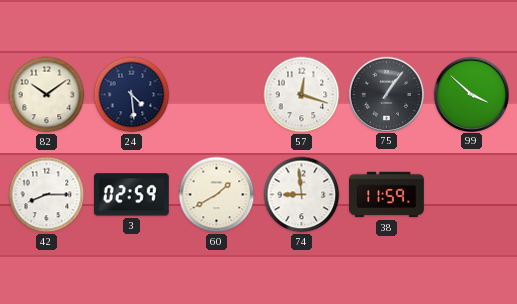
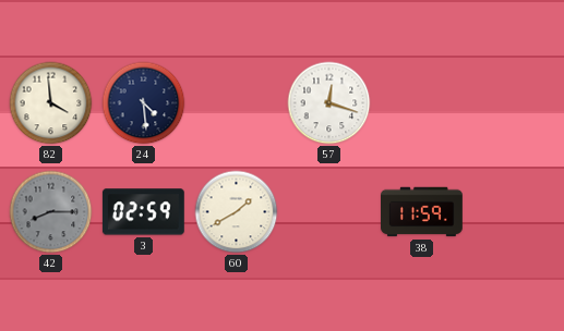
82: 10:09 -> 3:59
75: 1:06 -> none
99: 3:52 -> none
42 dial: white -> grey
74: 8:59 -> none
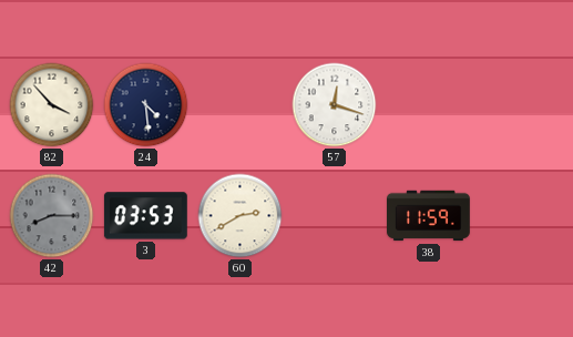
82: 3:59 -> 3:53
3: 02:59 -> 03:53
60: 1:40 -> 2:40
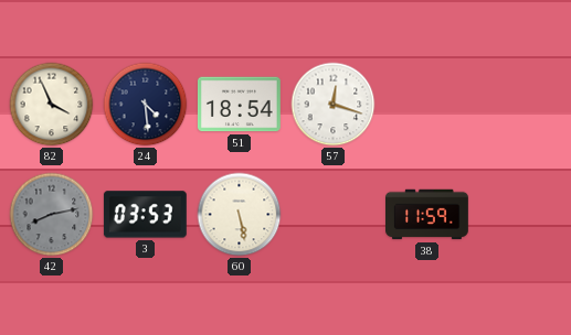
82: 3:53 -> 3:56
51: none -> 18:54
42: 8:15 -> 8:13
60: 2:40 -> 5:28
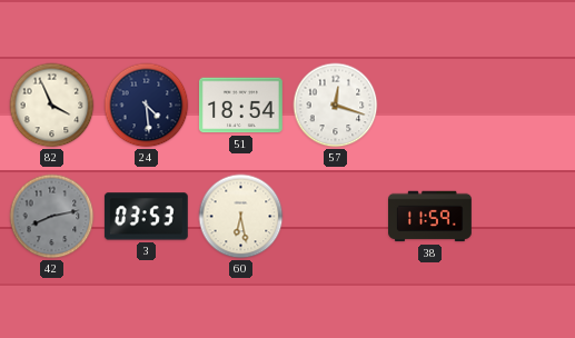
60: 5:28 -> 6:28
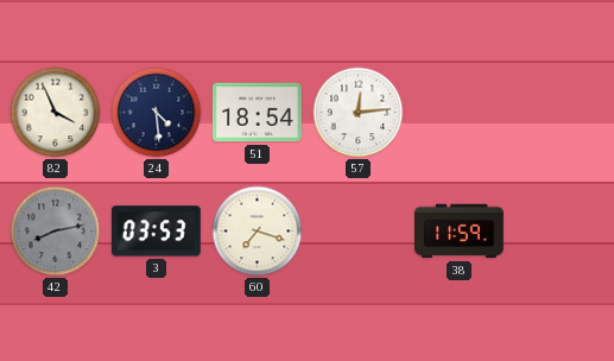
57: 12:18 -> 12:14
60: 6:28 -> 7:18
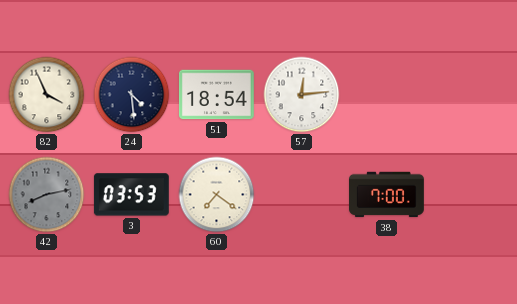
60: 7:18 -> 7:21
38: 11:59 -> 7:00
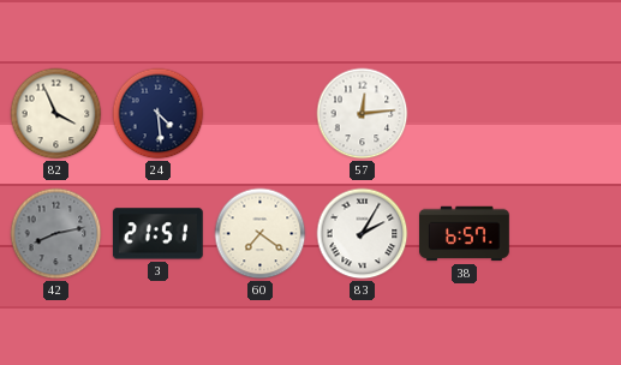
51: 18:54 -> none
3: 03:53 -> 21:51
83: none -> 2:05
38: 7:00 -> 6:57
